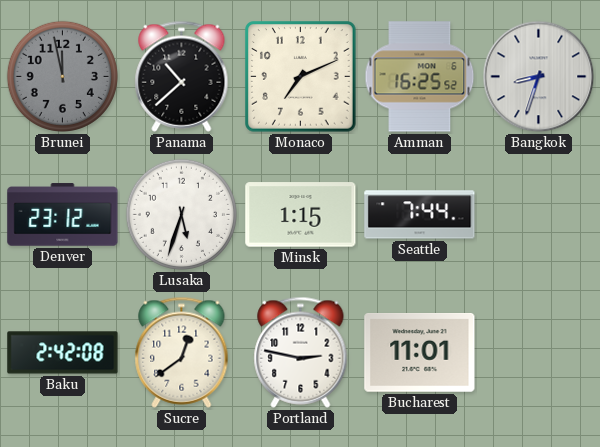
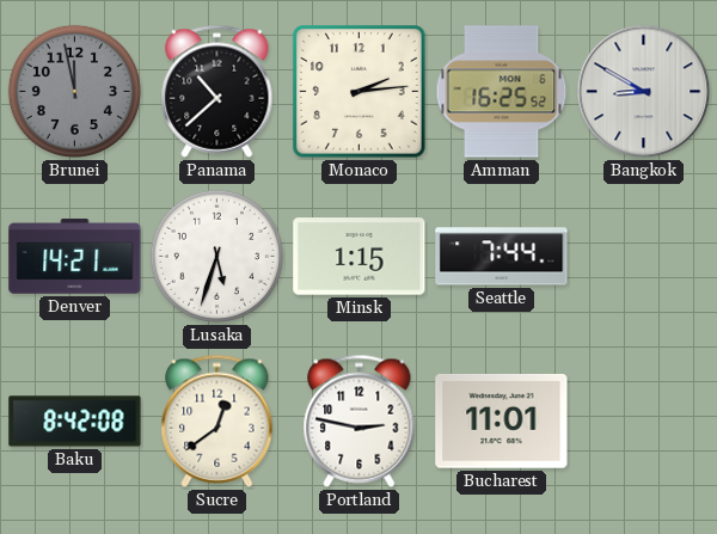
Monaco: 7:11 -> 2:14
Bangkok: 8:33 -> 8:50
Denver: 23:12 -> 14:21
Baku: 2:42 -> 8:42
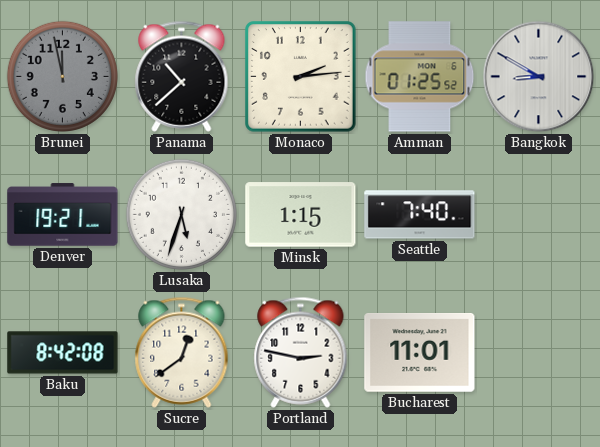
Amman: 16:25 -> 01:25
Denver: 14:21 -> 19:21
Seattle: 7:44 -> 7:40
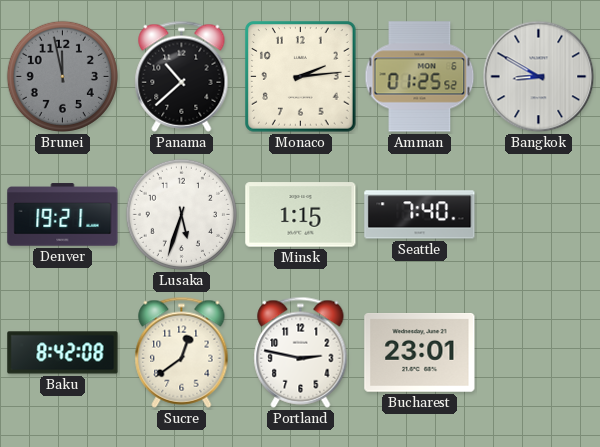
Bucharest: 11:01 -> 23:01
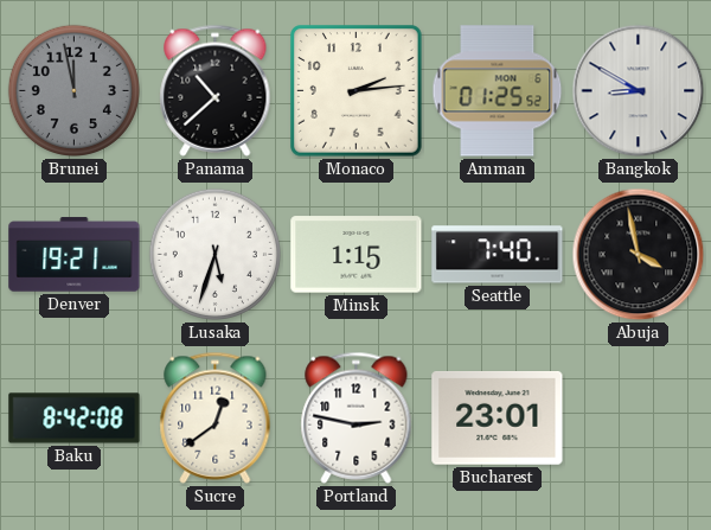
Abuja: none -> 3:58
